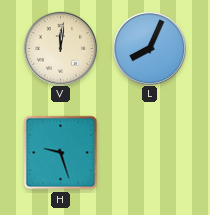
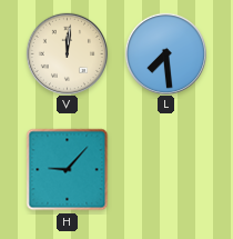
L: 8:04 -> 7:29
H: 9:27 -> 9:07
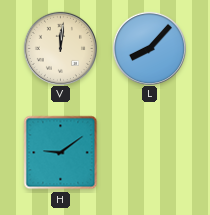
L: 7:29 -> 8:07
H: 9:07 -> 9:09
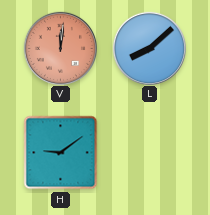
V dial: cream -> salmon
L: 8:07 -> 8:08
